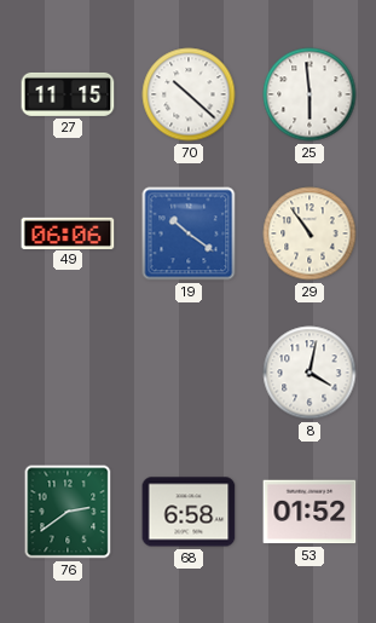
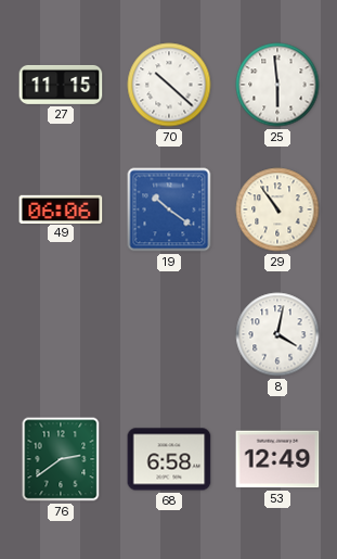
53: 01:52 -> 12:49
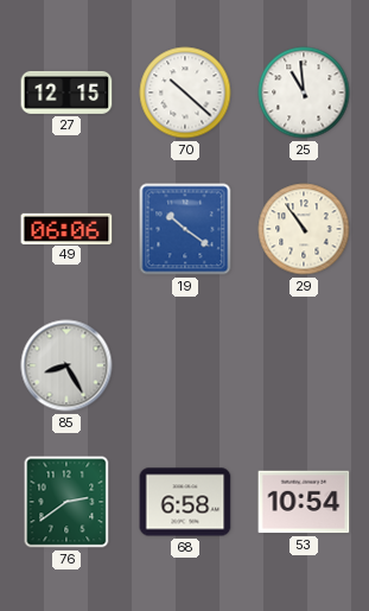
27: 11:15 -> 12:15
25: 5:59 -> 10:59
85: none -> 8:25
8: 4:02 -> none
53: 12:49 -> 10:54
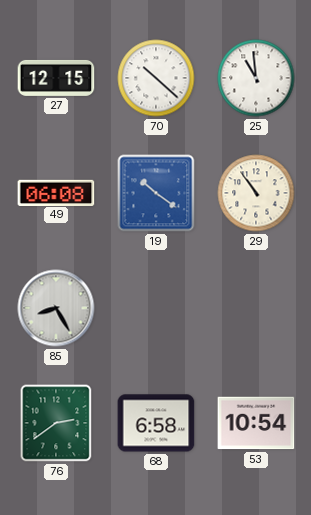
49: 06:06 -> 06:08
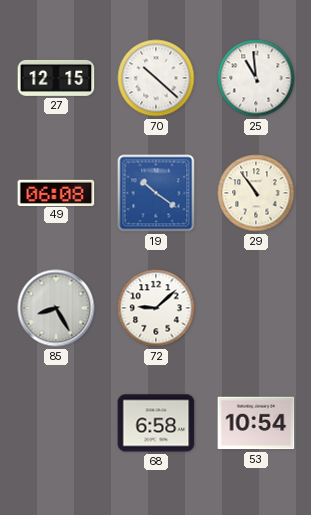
72: none -> 9:08
76: 2:39 -> none
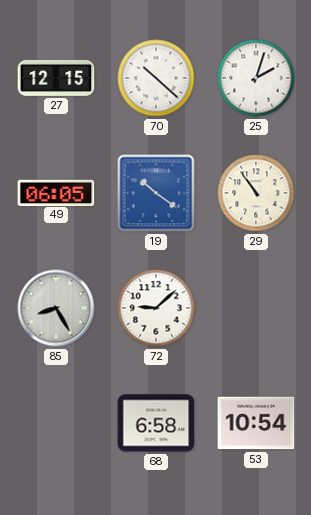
25: 10:59 -> 2:03
49: 06:08 -> 06:05
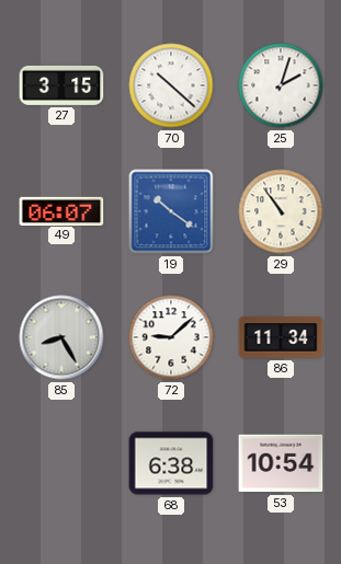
27: 12:15 -> 3:15
49: 06:05 -> 06:07
86: none -> 11:34
68: 6:58 -> 6:38
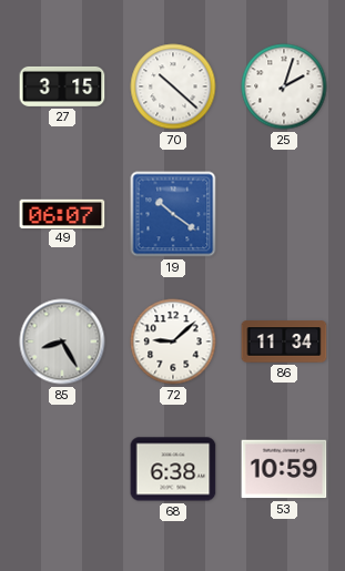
29: 10:54 -> none
53: 10:54 -> 10:59
